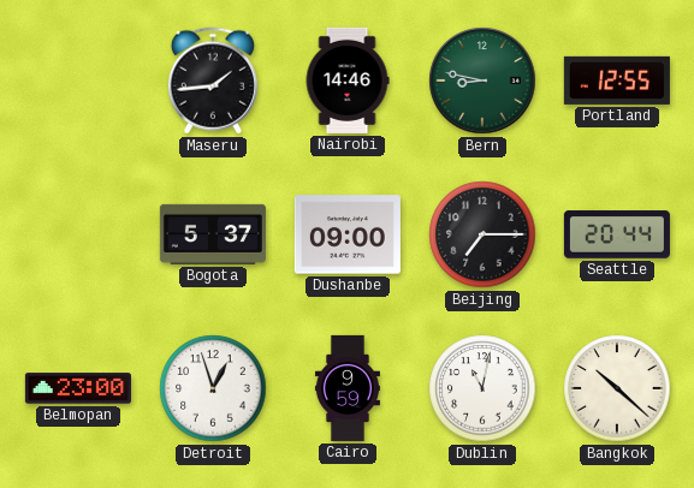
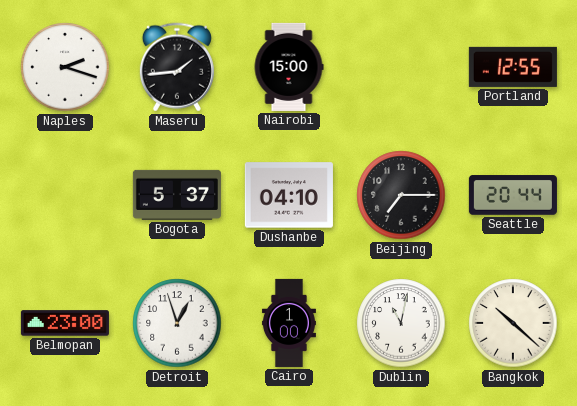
Naples: none -> 2:18
Nairobi: 14:46 -> 15:00
Bern: 8:47 -> none
Dushanbe: 09:00 -> 04:10
Cairo: 9:59 -> 1:00
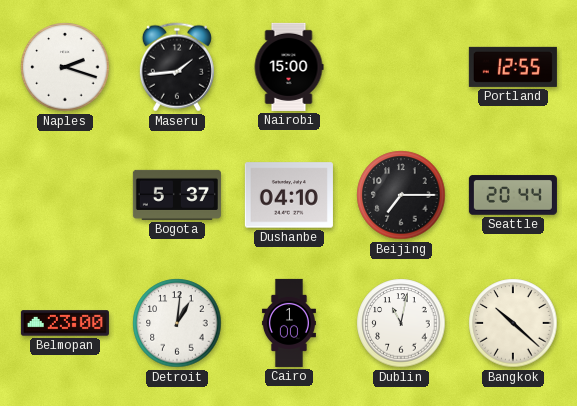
Detroit: 12:57 -> 1:01
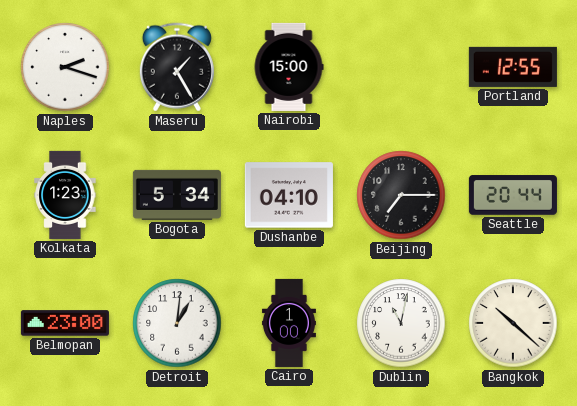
Maseru: 1:44 -> 1:25
Kolkata: none -> 1:23
Bogota: 5:37 -> 5:34
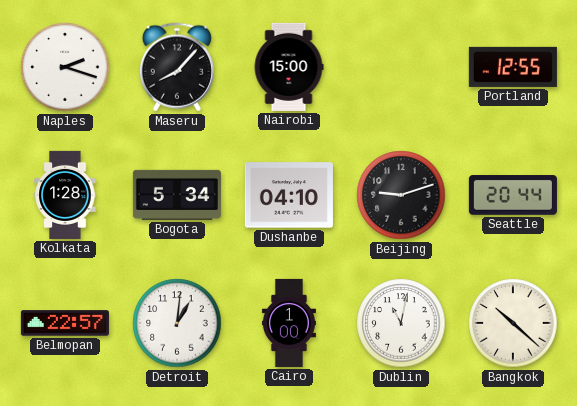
Maseru: 1:25 -> 8:07
Kolkata: 1:23 -> 1:28
Beijing: 7:15 -> 9:12
Belmopan: 23:00 -> 22:57
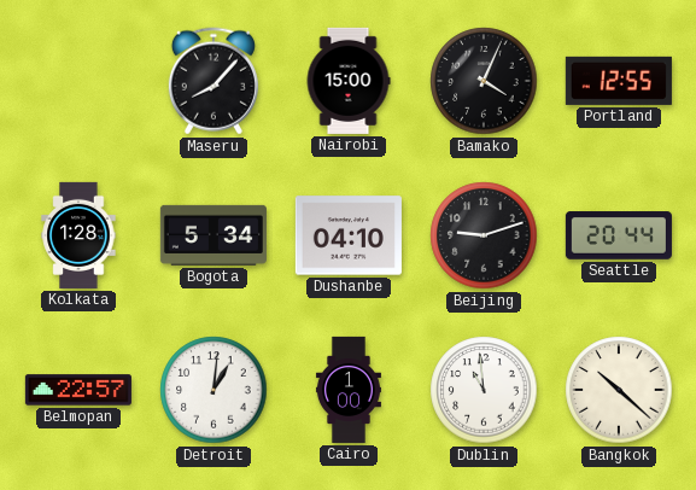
Naples: 2:18 -> none
Bamako: none -> 4:04
Dublin: 11:02 -> 10:59
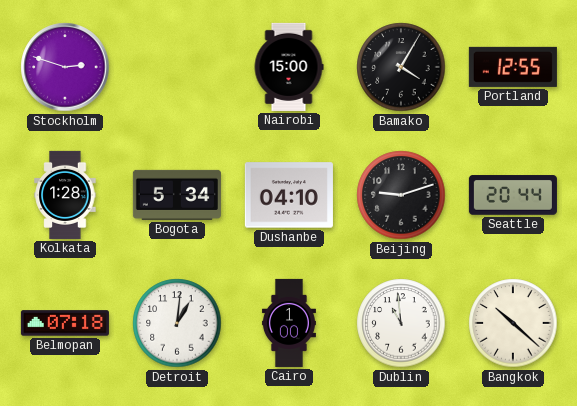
Stockholm: none -> 2:48
Maseru: 8:07 -> none
Bamako: 4:04 -> 4:05
Belmopan: 22:57 -> 07:18
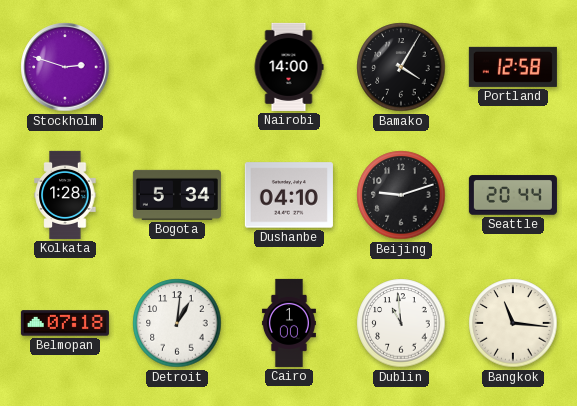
Nairobi: 15:00 -> 14:00
Portland: 12:55 -> 12:58
Bangkok: 10:22 -> 11:16
